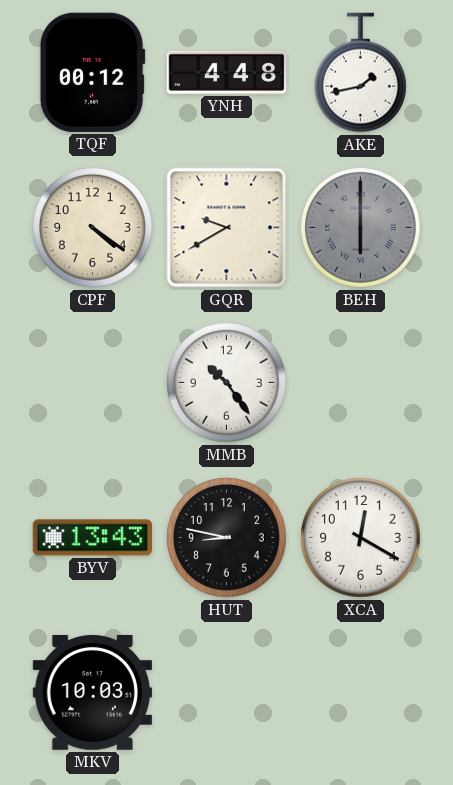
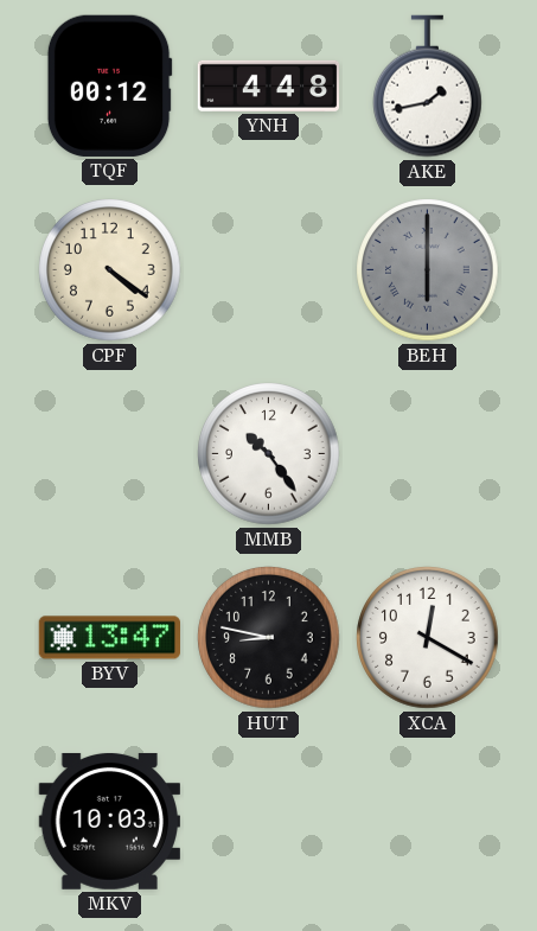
GQR: 9:40 -> none
BYV: 13:43 -> 13:47
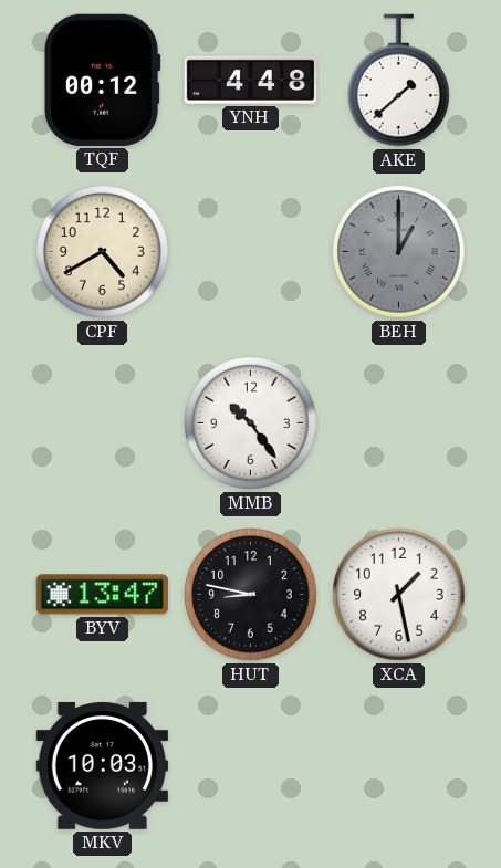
AKE: 1:43 -> 1:38
CPF: 4:21 -> 4:40
BEH: 6:00 -> 1:00
XCA: 12:20 -> 1:28
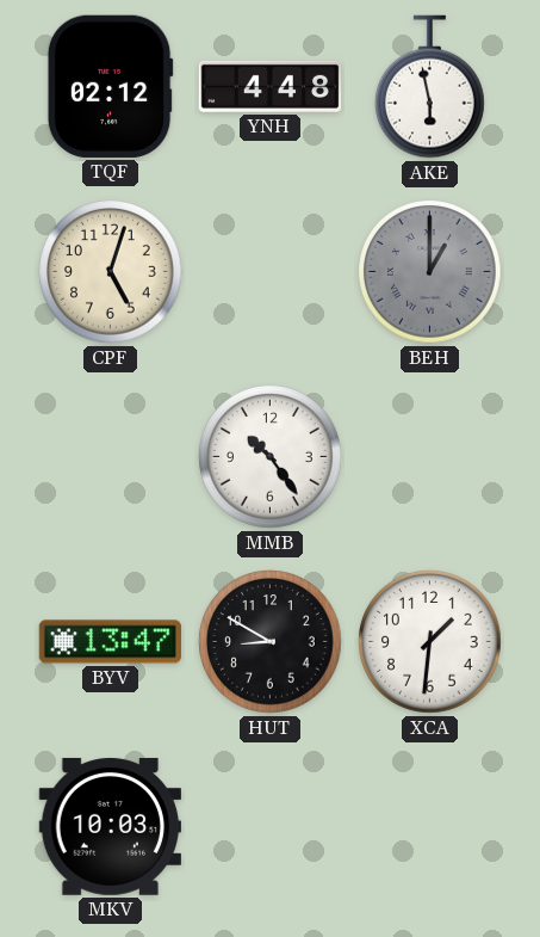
TQF: 00:12 -> 02:12
AKE: 1:38 -> 5:58
CPF: 4:40 -> 5:03
HUT: 8:47 -> 8:50
XCA: 1:28 -> 1:31
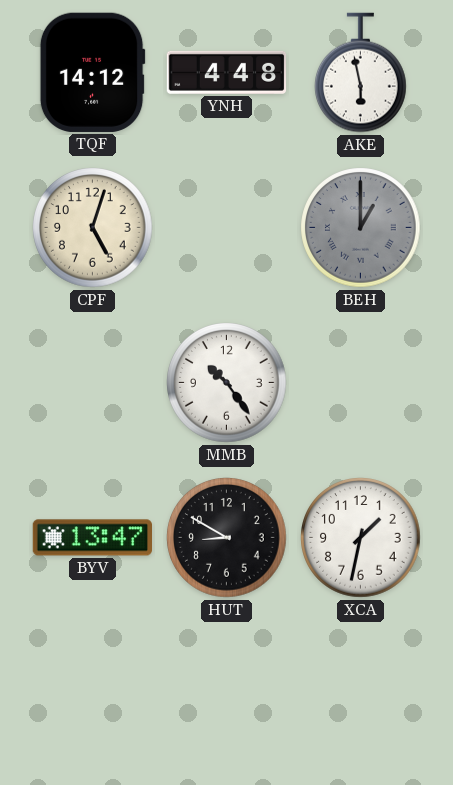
TQF: 02:12 -> 14:12
XCA: 1:31 -> 1:32
MKV: 10:03 -> none
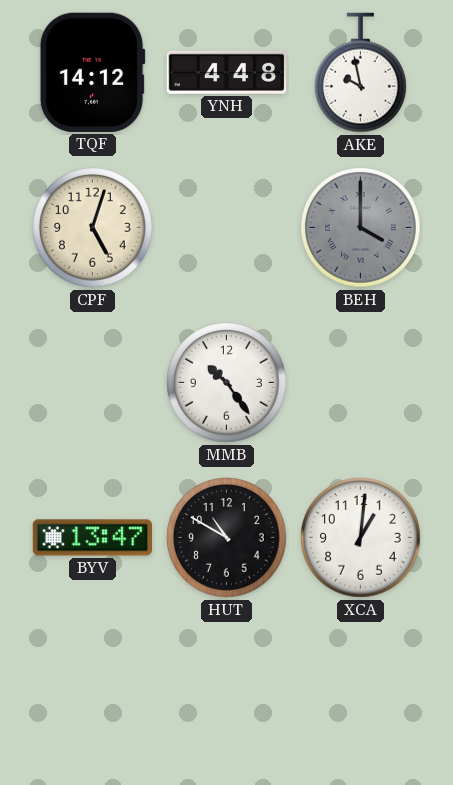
AKE: 5:58 -> 9:58
BEH: 1:00 -> 4:00
HUT: 8:50 -> 10:50
XCA: 1:32 -> 1:01
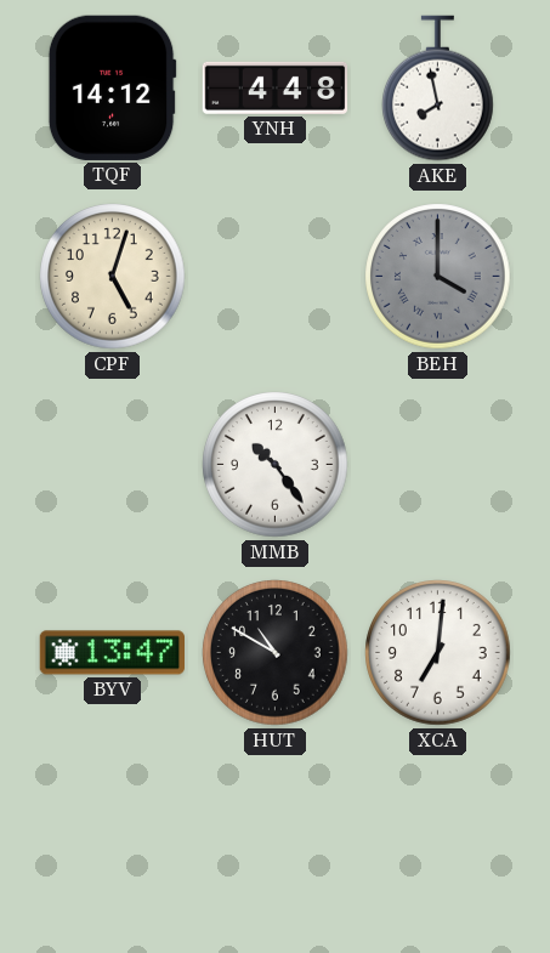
AKE: 9:58 -> 7:58
XCA: 1:01 -> 7:01
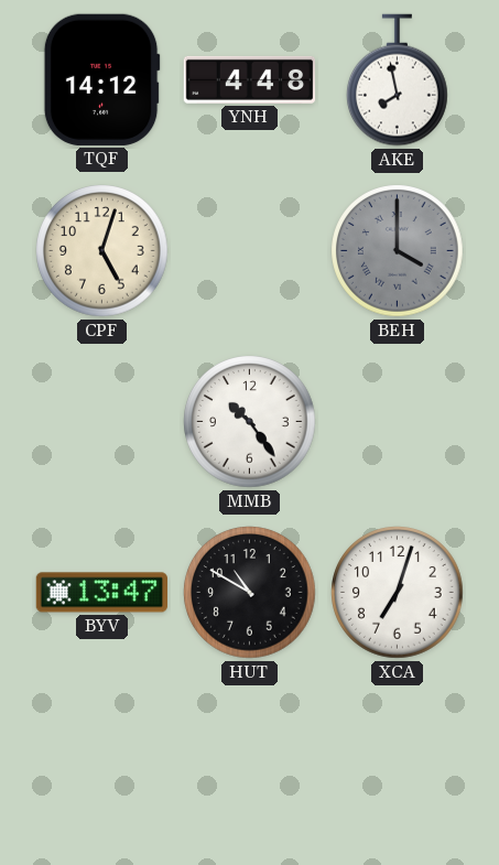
XCA: 7:01 -> 7:03
